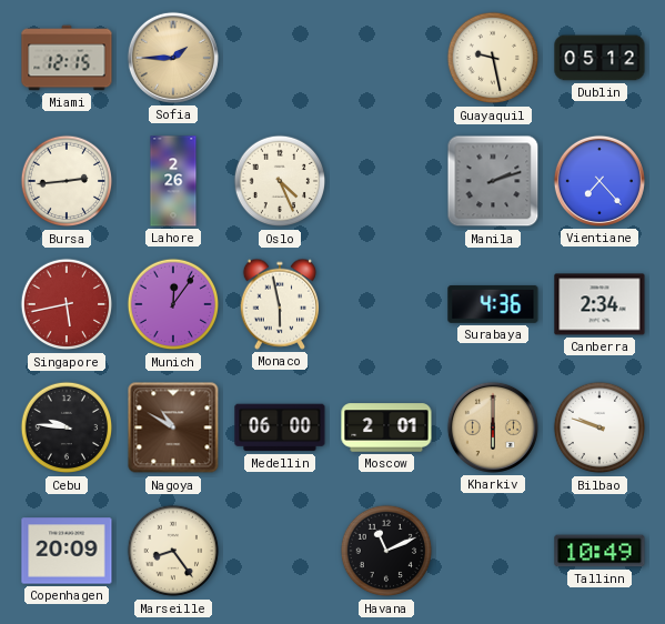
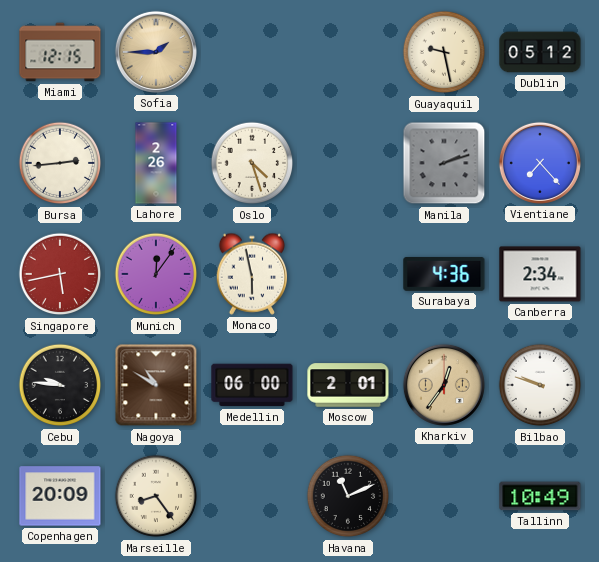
Oslo: 4:26 -> 4:27
Kharkiv: 6:00 -> 12:36
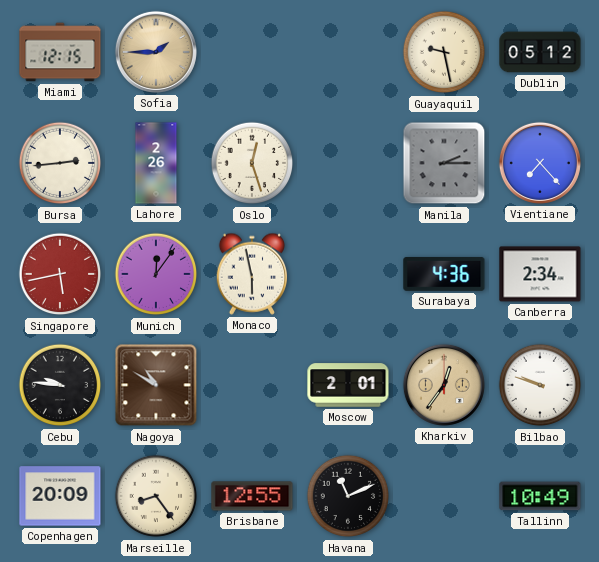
Oslo: 4:27 -> 12:27
Manila: 2:12 -> 2:15
Medellin: 06:00 -> none
Brisbane: none -> 12:55
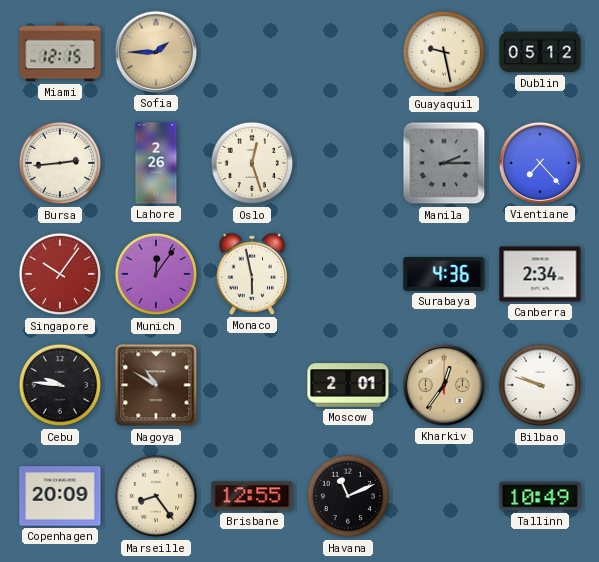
Singapore: 5:43 -> 10:06
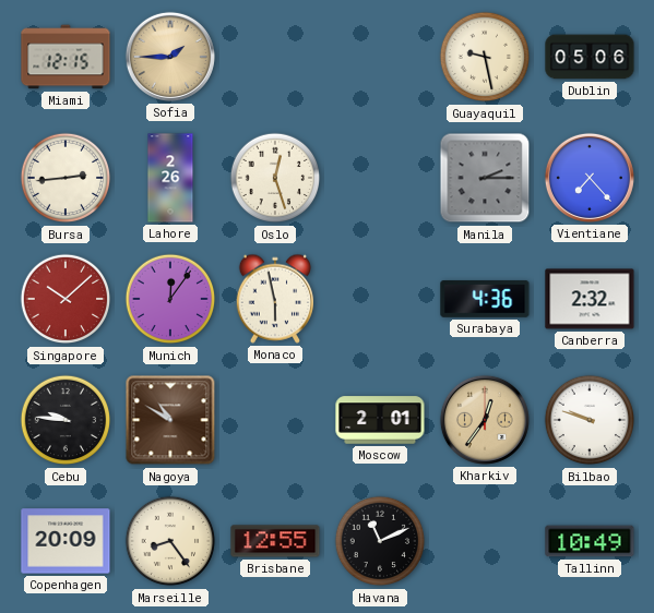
Dublin: 05:12 -> 05:06
Singapore: 10:06 -> 10:08
Canberra: 2:34 -> 2:32
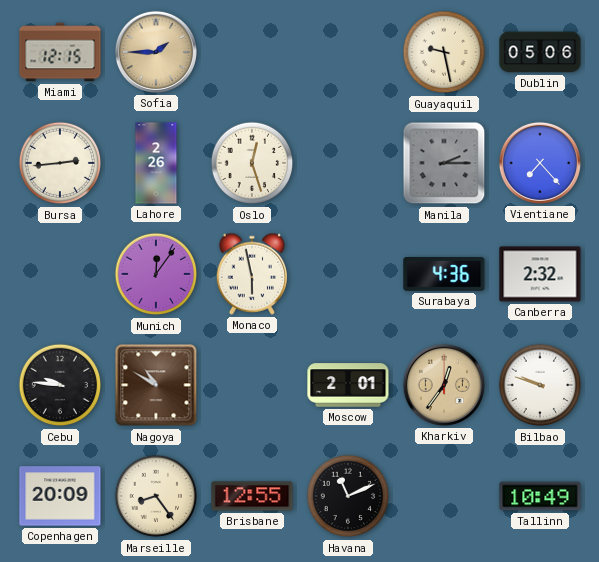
Singapore: 10:08 -> none
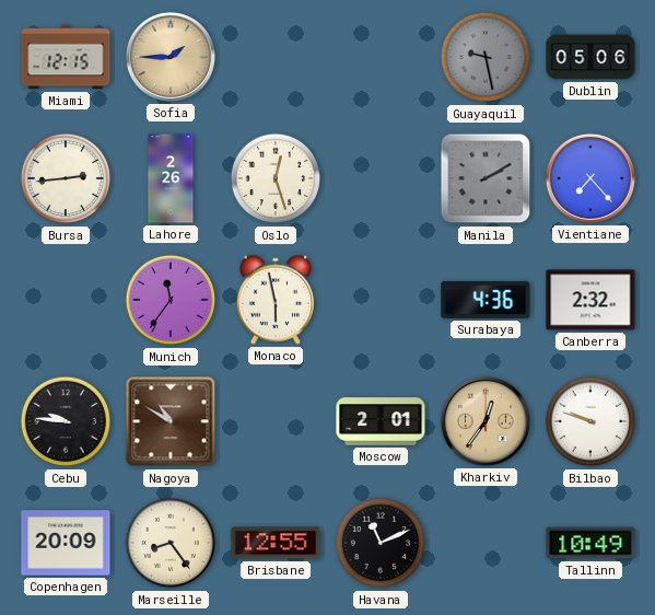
Guayaquil dial: cream -> grey
Manila: 2:15 -> 2:10
Munich: 12:06 -> 11:36
